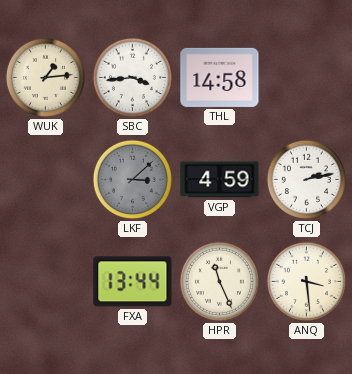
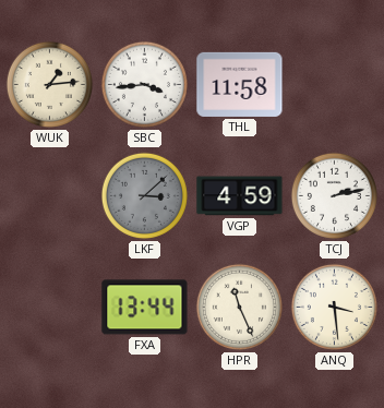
THL: 14:58 -> 11:58
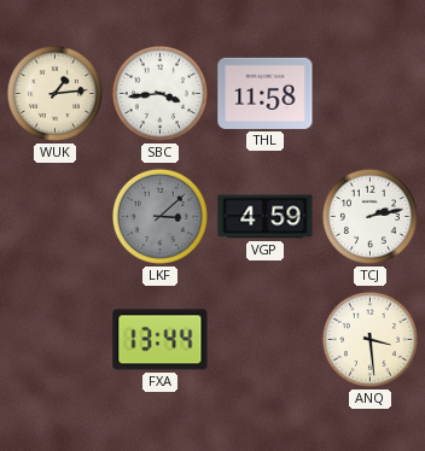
HPR: 11:26 -> none
